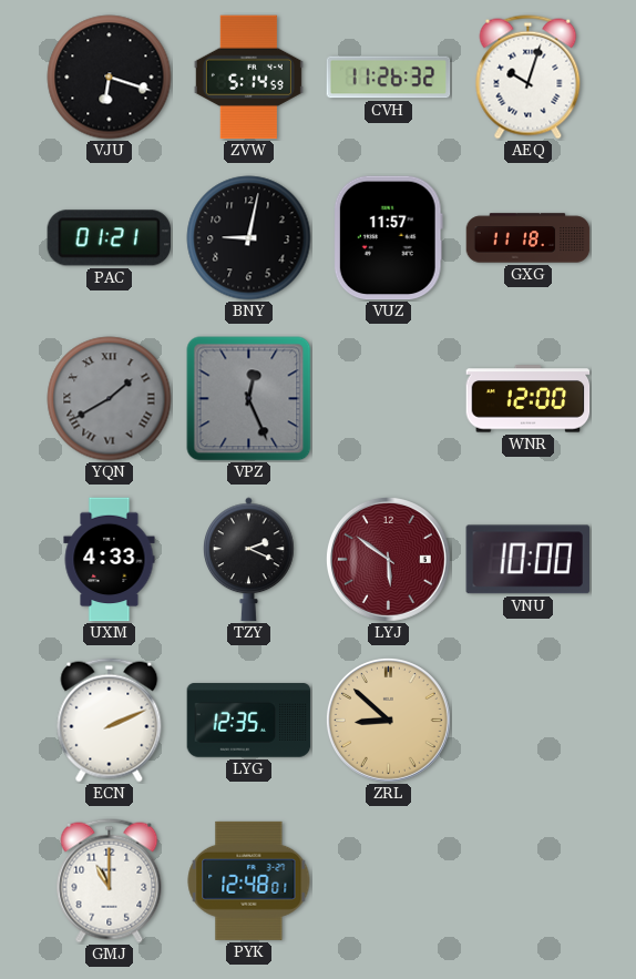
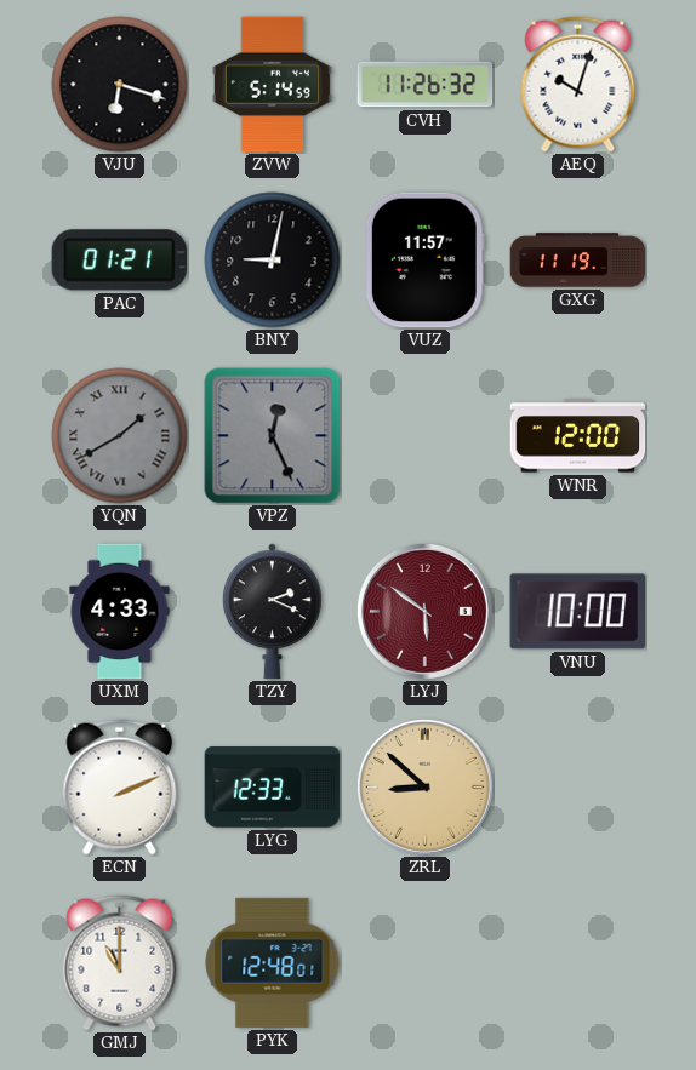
GXG: 11:18 -> 11:19
LYG: 12:35 -> 12:33
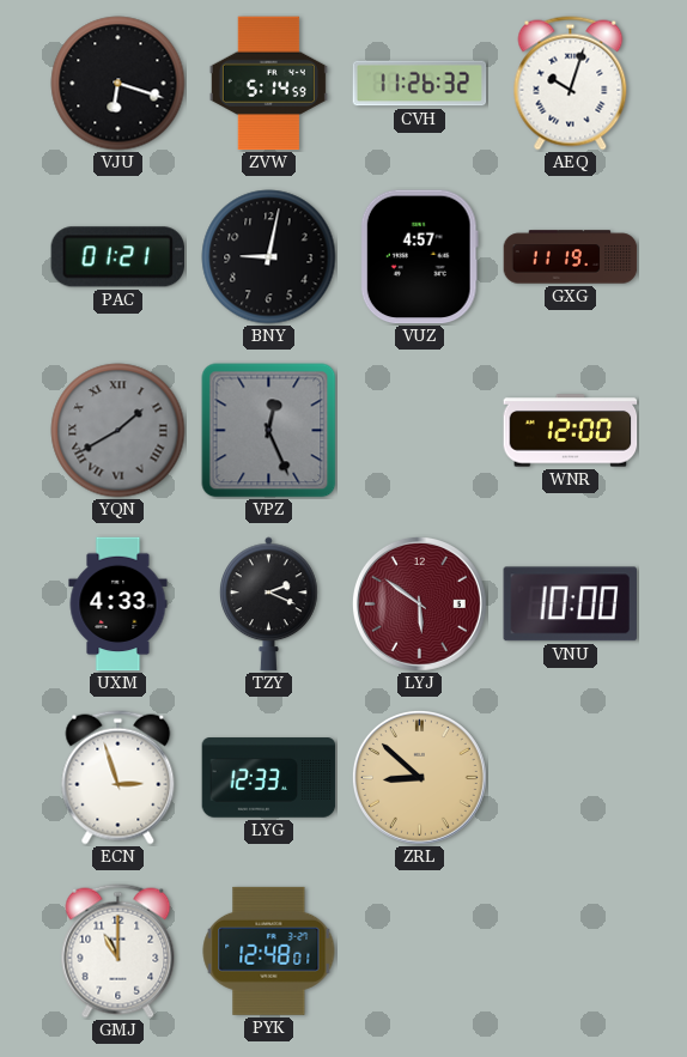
VUZ: 11:57 -> 4:57
ECN: 2:11 -> 2:57
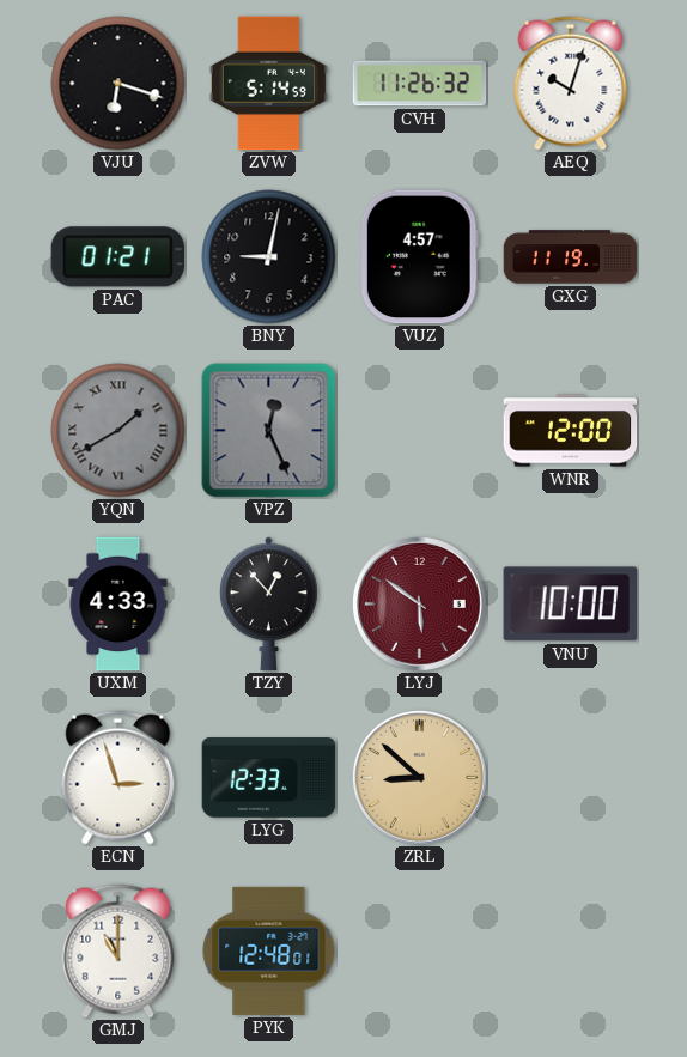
TZY: 2:19 -> 12:53
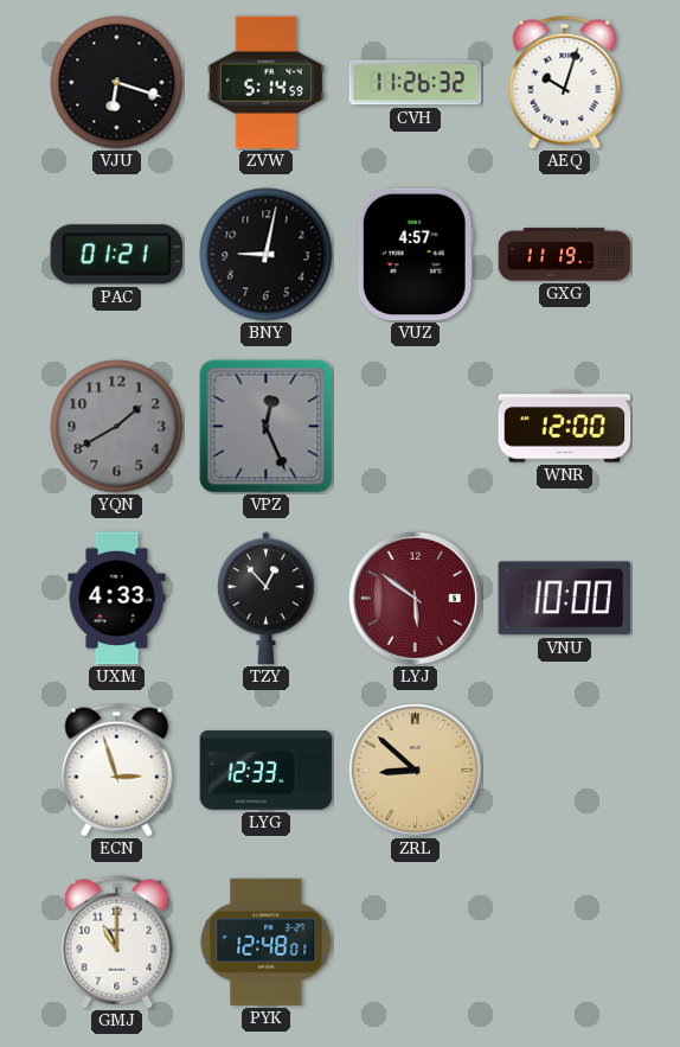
YQN numerals: Roman -> Arabic
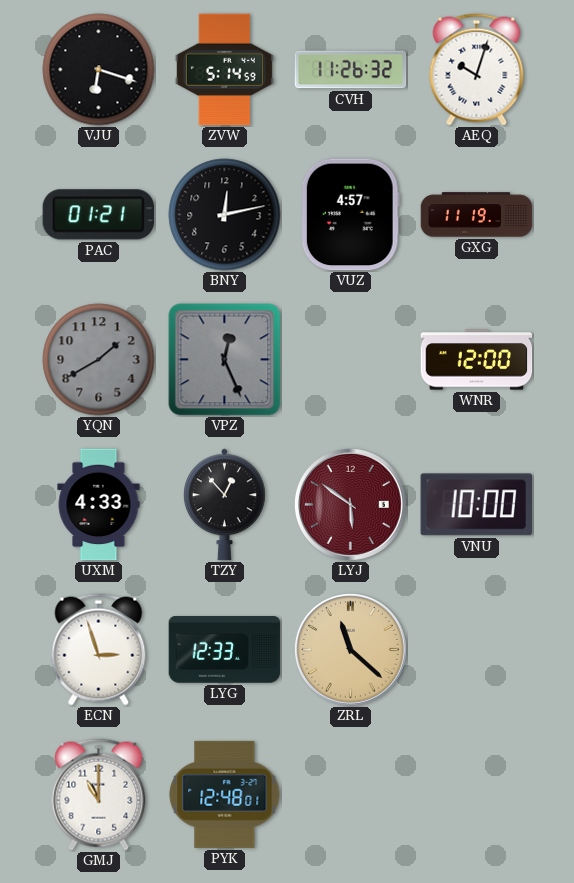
BNY: 9:02 -> 12:13
ZRL: 8:52 -> 11:22
